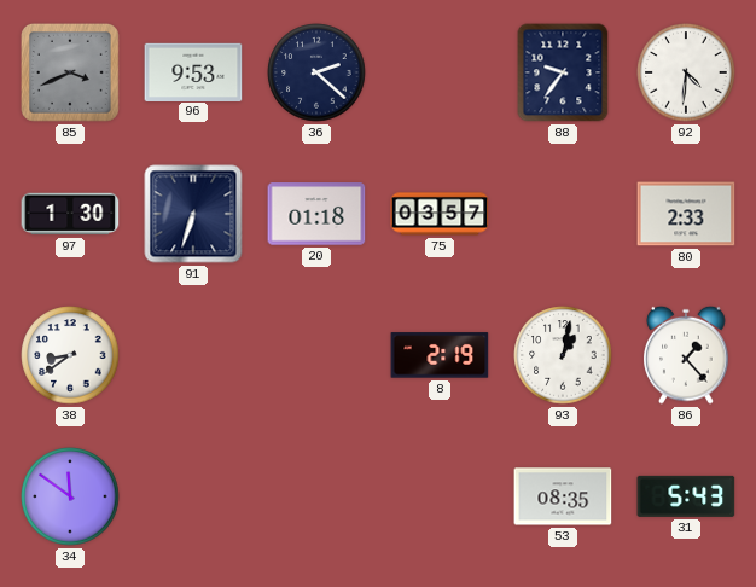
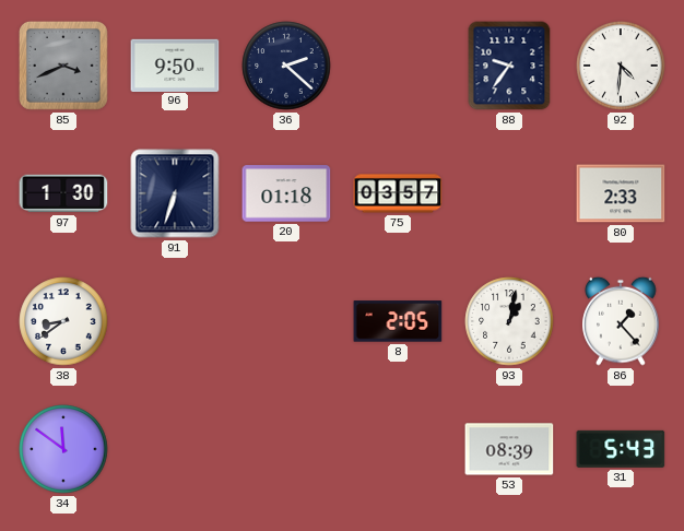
96: 9:53 -> 9:50
8: 2:19 -> 2:05
53: 08:35 -> 08:39
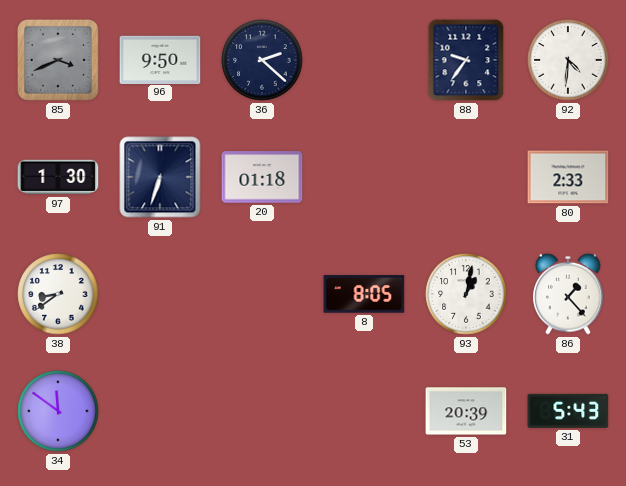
75: 03:57 -> none
8: 2:05 -> 8:05
53: 08:39 -> 20:39
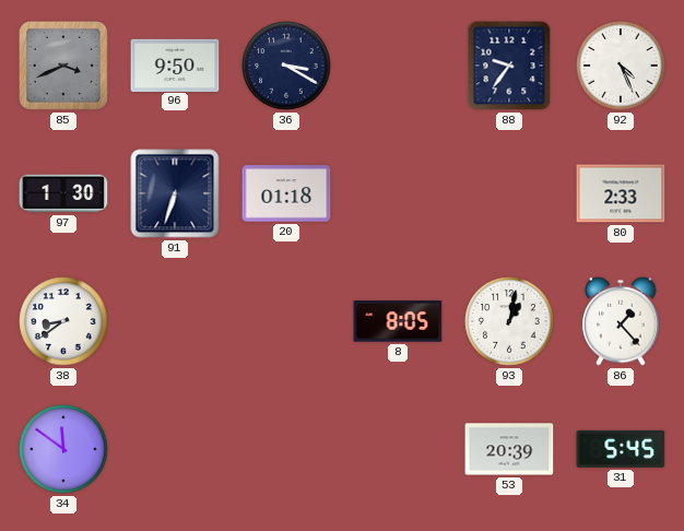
36: 2:22 -> 3:20
92: 4:31 -> 4:26
31: 5:43 -> 5:45
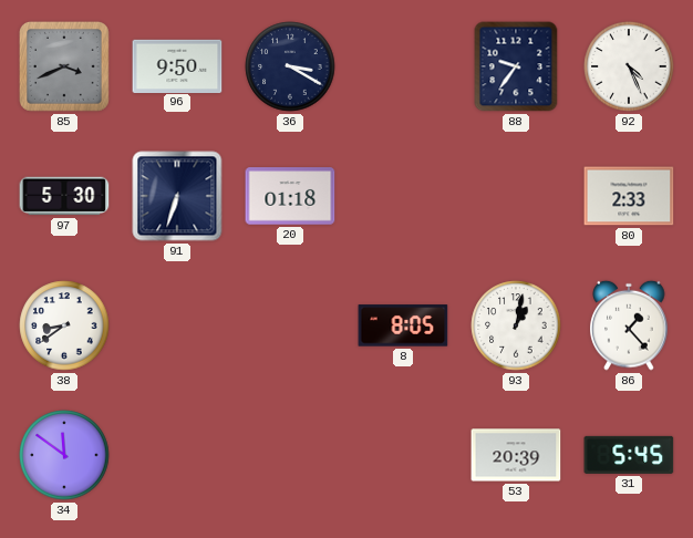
97: 1:30 -> 5:30
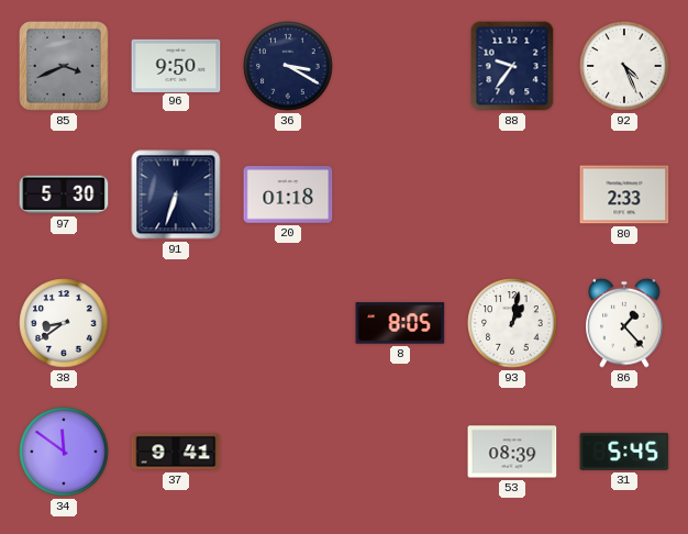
37: none -> 9:41
53: 20:39 -> 08:39
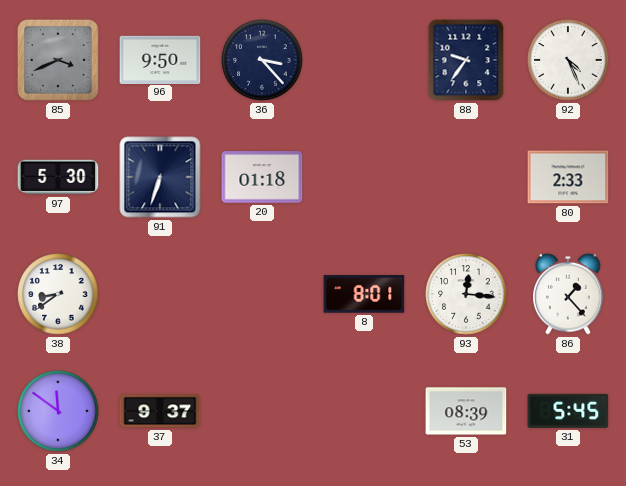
36: 3:20 -> 3:23
8: 8:05 -> 8:01
93: 1:02 -> 12:16
37: 9:41 -> 9:37
